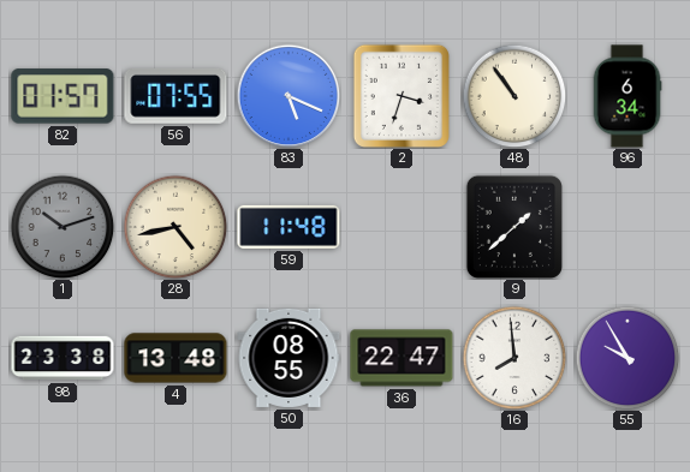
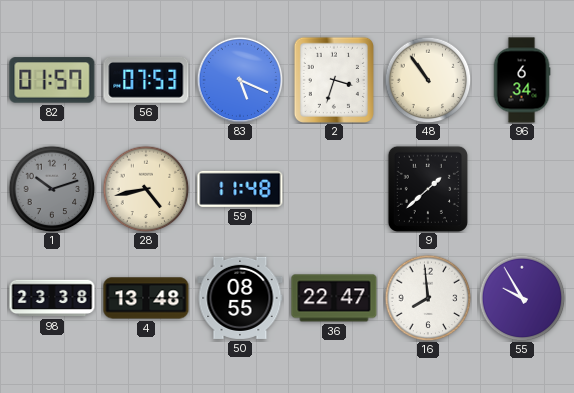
56: 07:55 -> 07:53
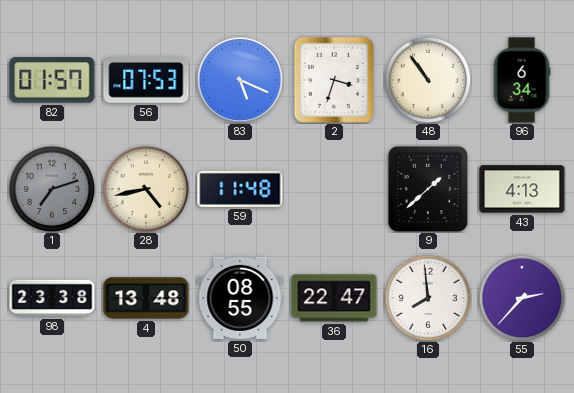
1: 10:12 -> 7:12
43: none -> 4:13
55: 9:55 -> 2:37
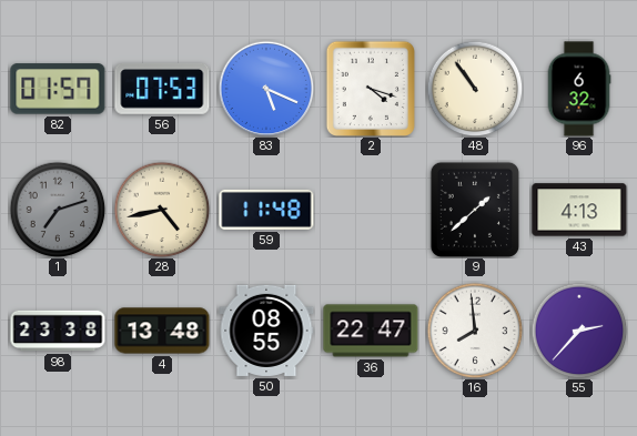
2: 3:33 -> 4:18
96: 6:34 -> 6:32
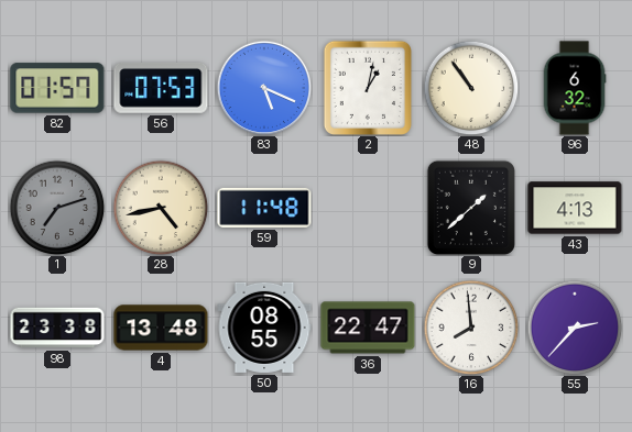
2: 4:18 -> 1:02
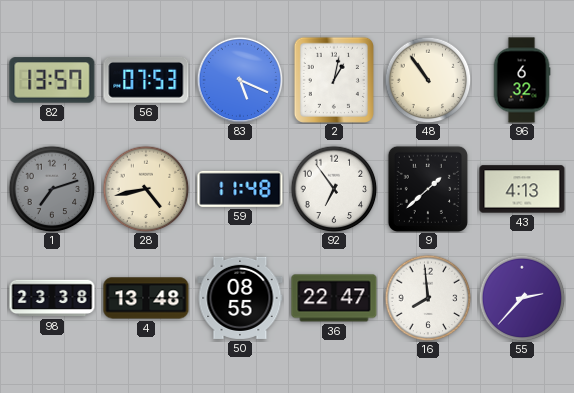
82: 01:57 -> 13:57
92: none -> 6:54
